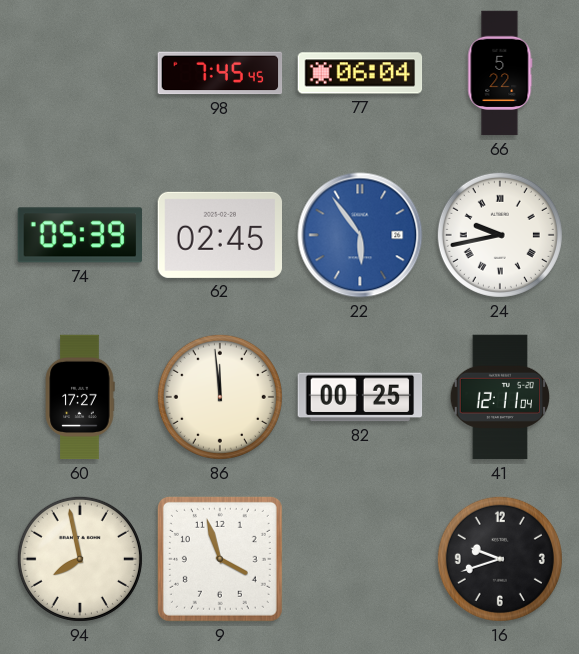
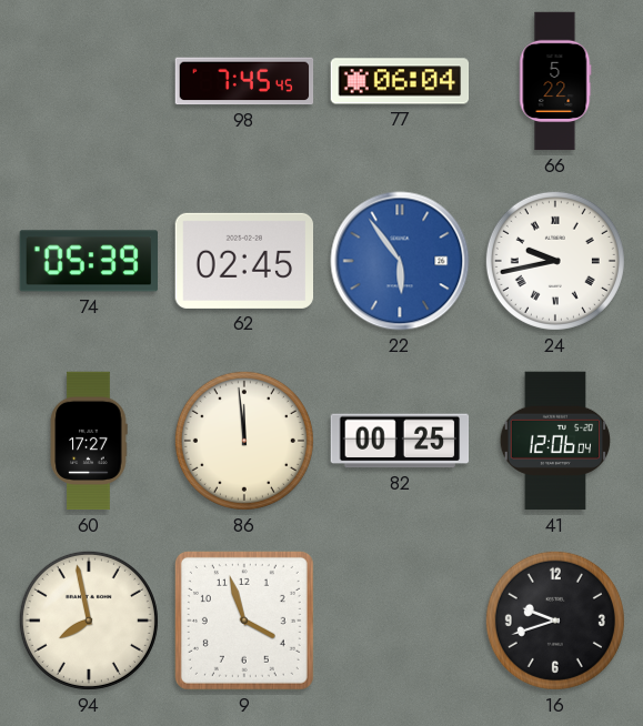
41: 12:11 -> 12:06
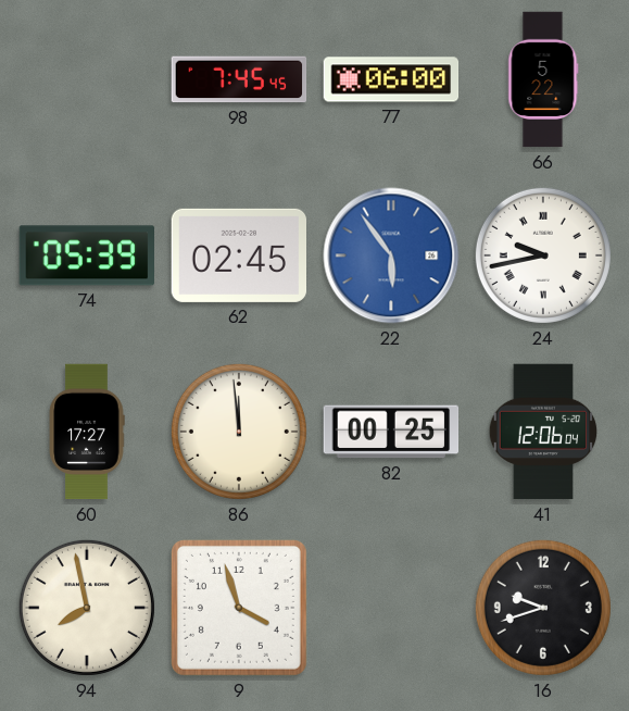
77: 06:04 -> 06:00
